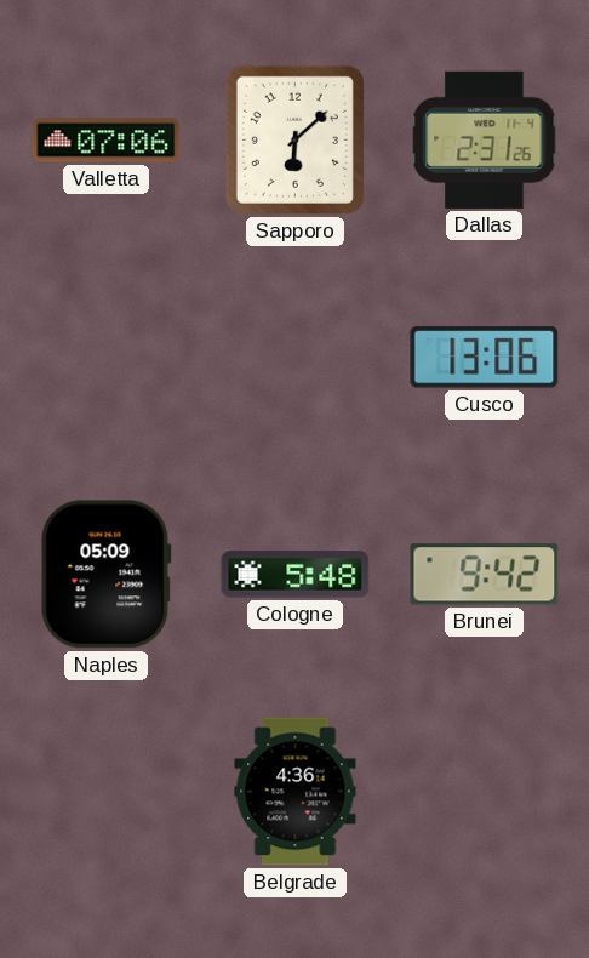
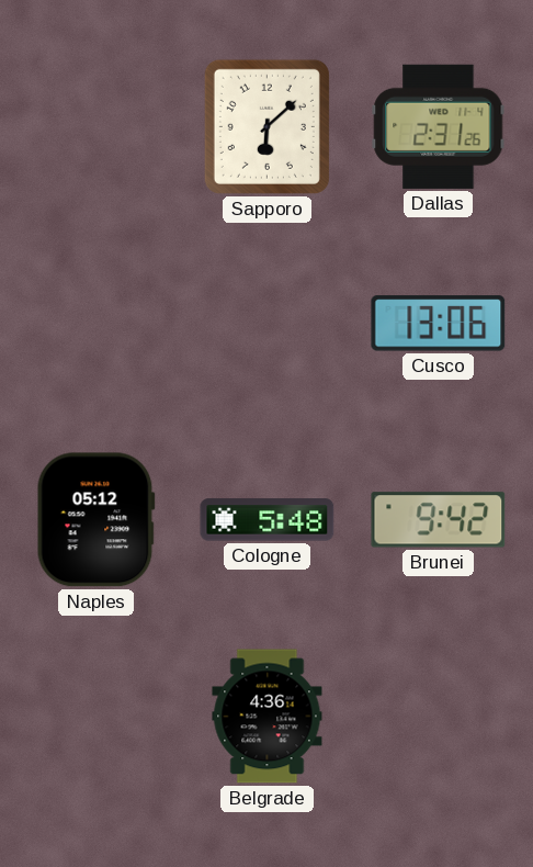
Valletta: 07:06 -> none
Naples: 05:09 -> 05:12
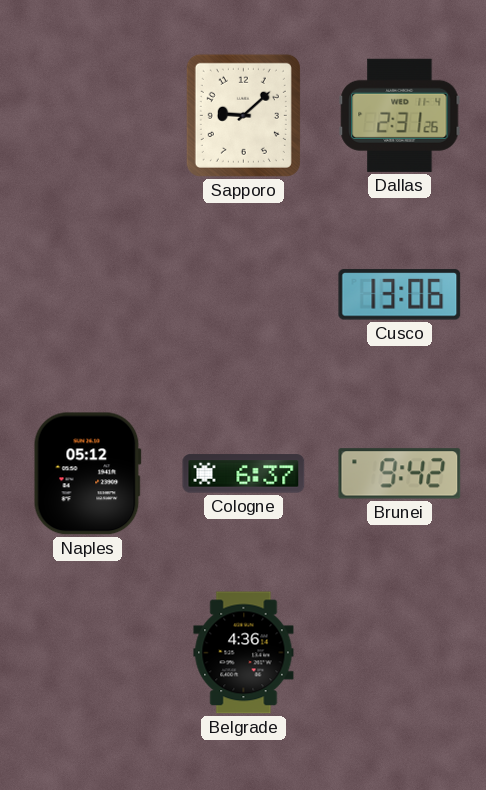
Sapporo: 6:08 -> 9:08
Cologne: 5:48 -> 6:37
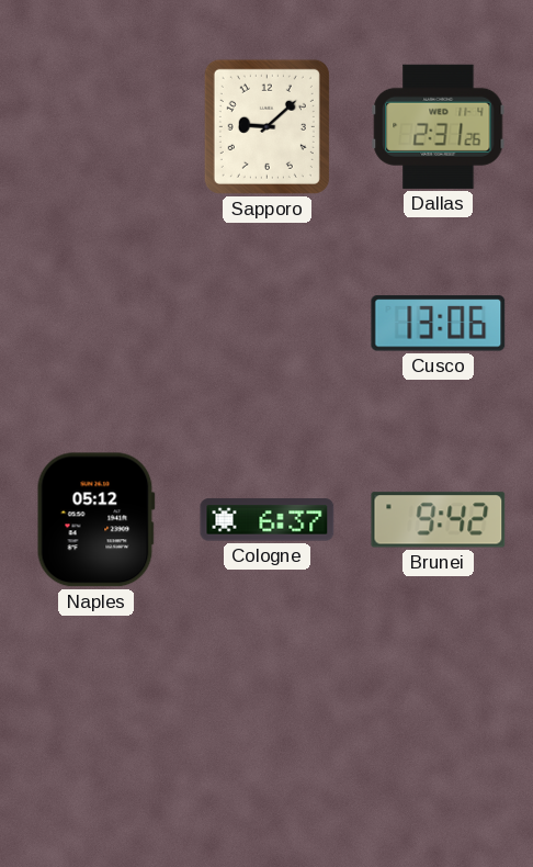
Belgrade: 4:36 -> none
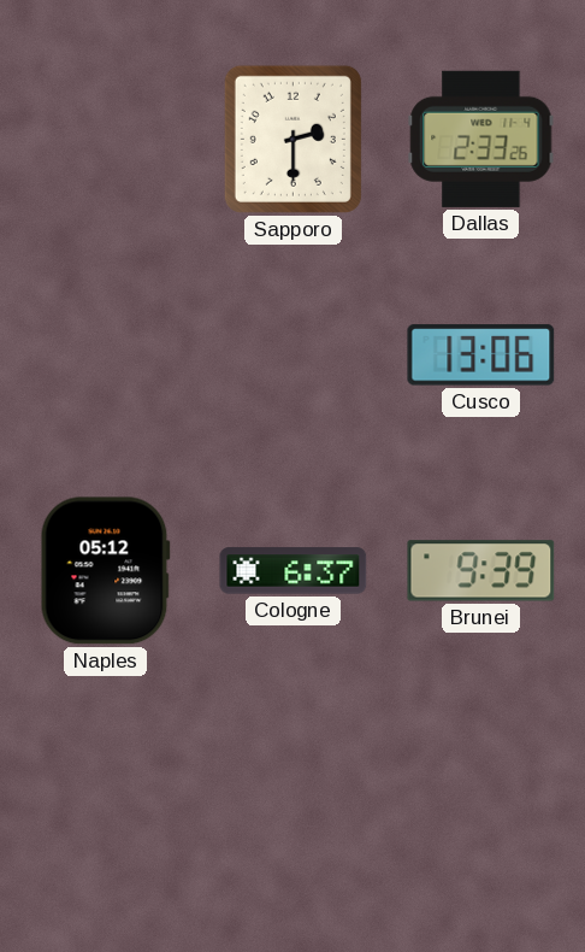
Sapporo: 9:08 -> 2:30
Dallas: 2:31 -> 2:33
Brunei: 9:42 -> 9:39
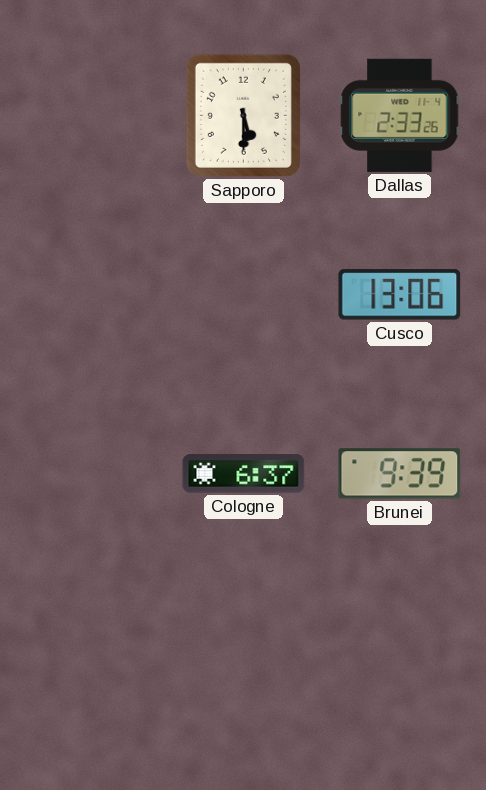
Sapporo: 2:30 -> 5:30
Naples: 05:12 -> none
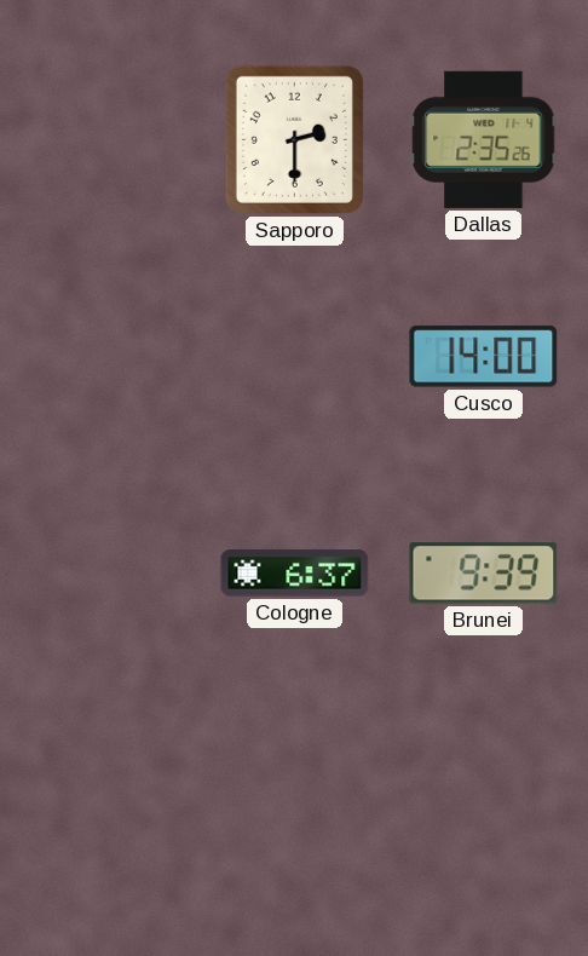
Sapporo: 5:30 -> 2:30
Dallas: 2:33 -> 2:35
Cusco: 13:06 -> 14:00
